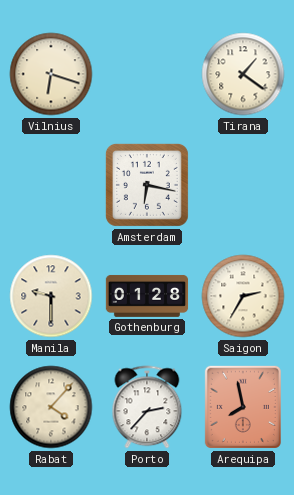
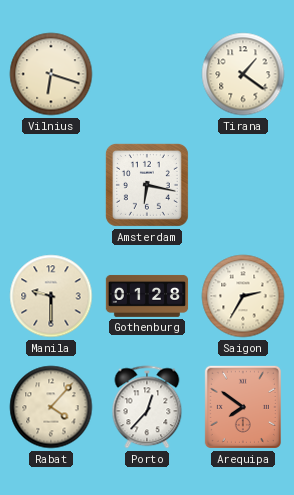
Porto: 2:37 -> 12:37
Arequipa: 7:58 -> 7:51
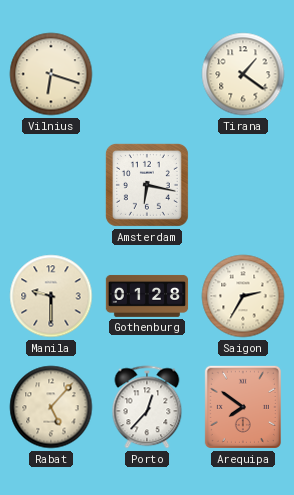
Rabat: 4:07 -> 5:07
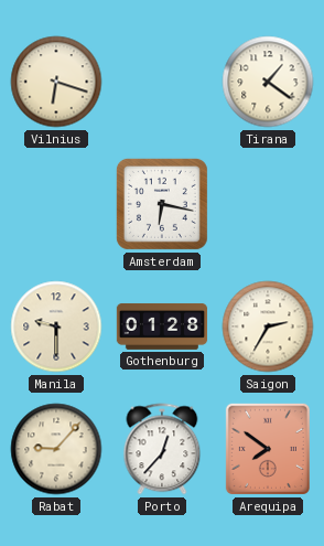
Rabat: 5:07 -> 9:07
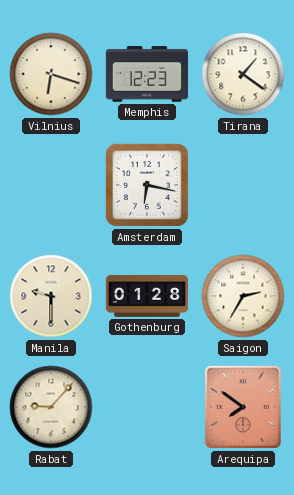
Memphis: none -> 12:23
Porto: 12:37 -> none
